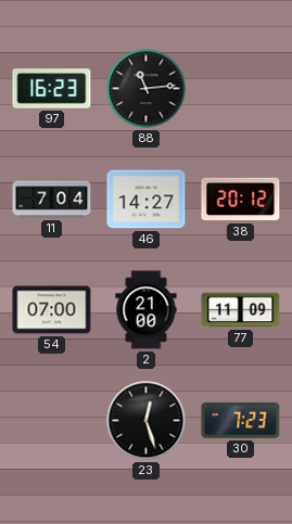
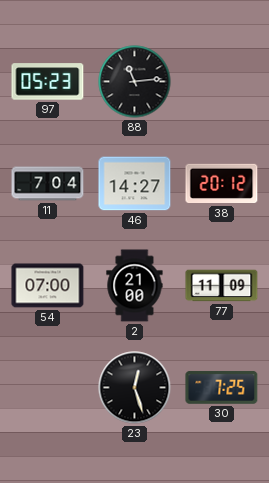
97: 16:23 -> 05:23
30: 7:23 -> 7:25
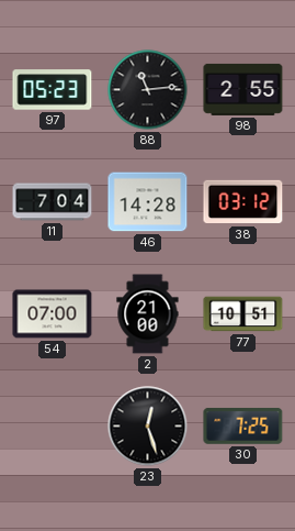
98: none -> 2:55
46: 14:27 -> 14:28
38: 20:12 -> 03:12
77: 11:09 -> 10:51
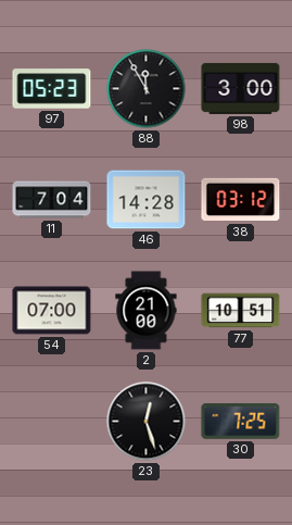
88: 11:14 -> 11:55
98: 2:55 -> 3:00
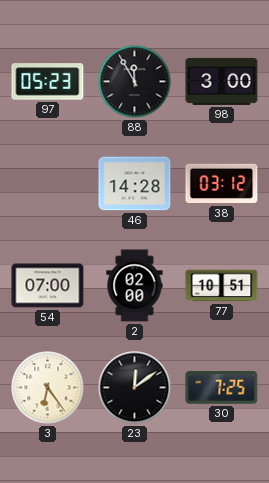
11: 7:04 -> none
2: 21:00 -> 02:00
3: none -> 6:24
23: 12:27 -> 12:09
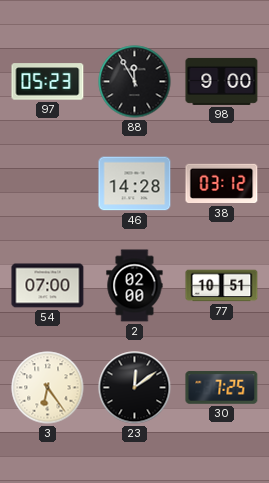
98: 3:00 -> 9:00
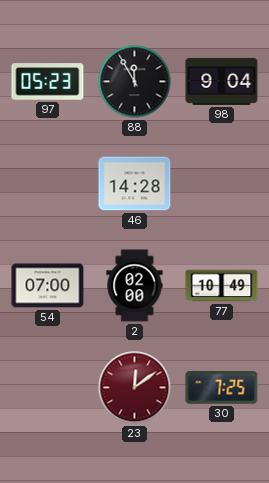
98: 9:00 -> 9:04
38: 03:12 -> none
77: 10:51 -> 10:49
3: 6:24 -> none
23 dial: black -> burgundy
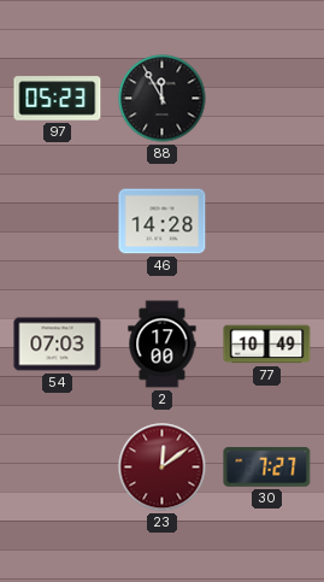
98: 9:04 -> none
54: 07:00 -> 07:03
2: 02:00 -> 17:00
30: 7:25 -> 7:27
